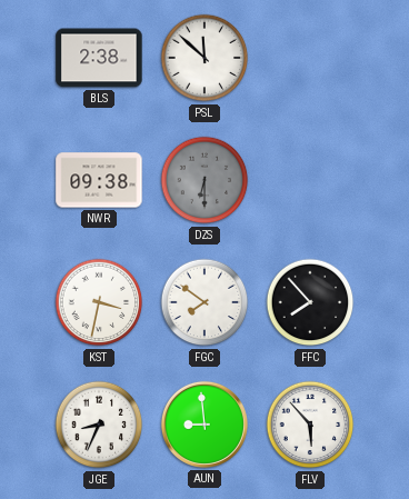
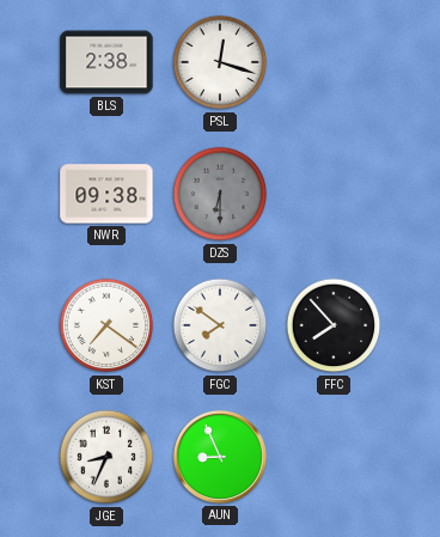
PSL: 11:52 -> 12:18
KST: 3:32 -> 7:21
AUN: 8:59 -> 8:56
FLV: 5:53 -> none
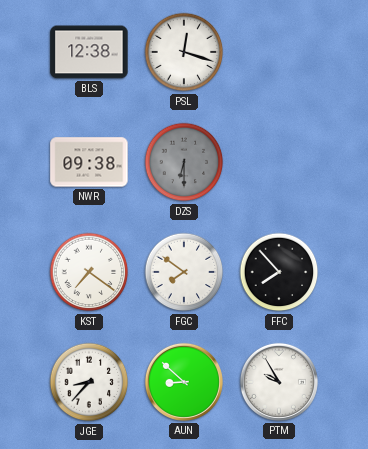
BLS: 2:38 -> 12:38
JGE: 8:34 -> 8:37
AUN: 8:56 -> 8:52
PTM: none -> 9:55
